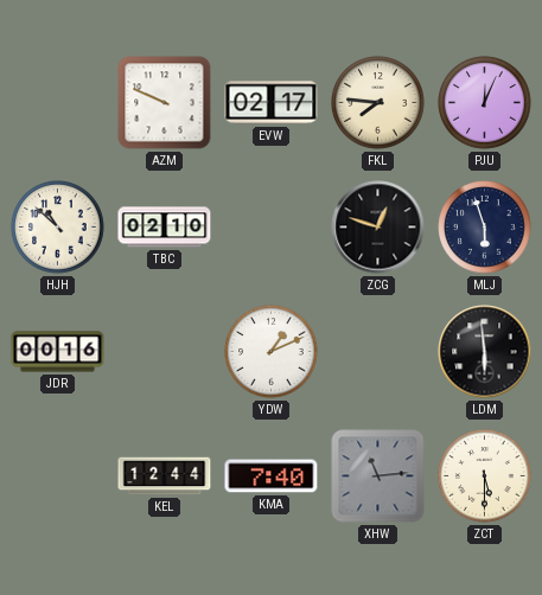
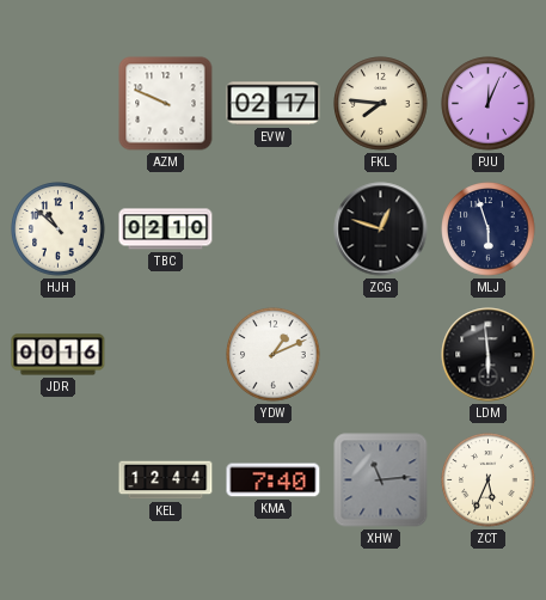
ZCT: 5:30 -> 5:34
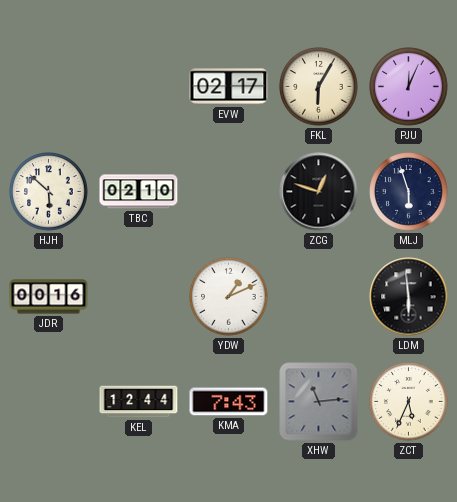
AZM: 9:49 -> none
FKL: 7:46 -> 6:05
HJH: 10:52 -> 5:52
KMA: 7:40 -> 7:43
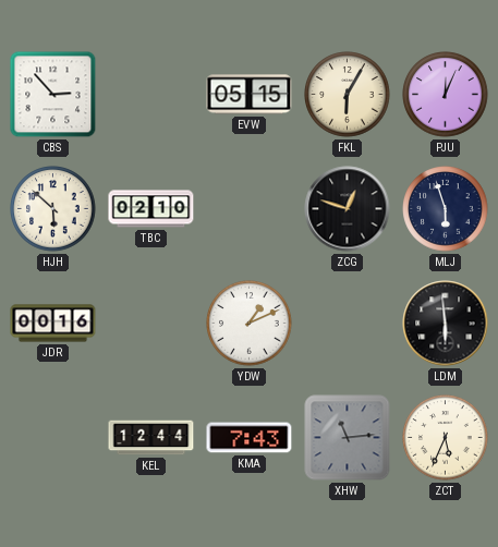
CBS: none -> 2:53
EVW: 02:17 -> 05:15
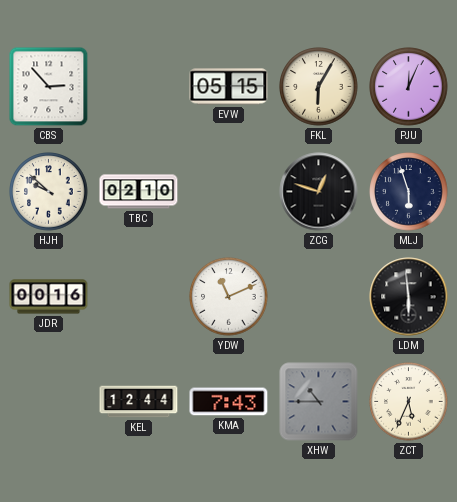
HJH: 5:52 -> 9:52
YDW: 1:11 -> 11:11
XHW: 11:14 -> 10:45
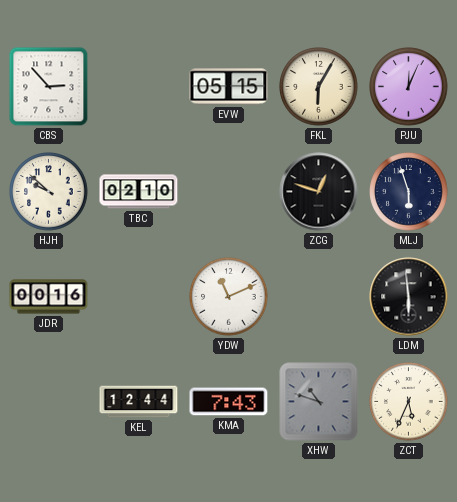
XHW: 10:45 -> 10:48
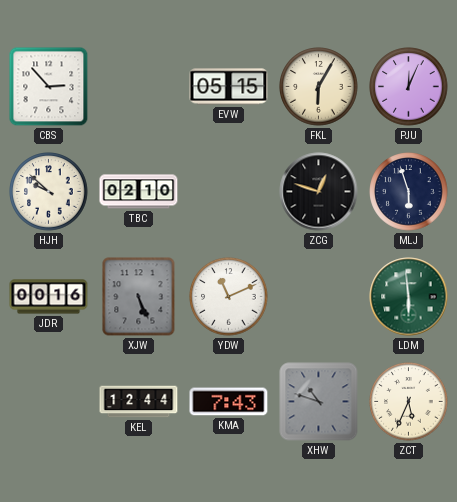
XJW: none -> 5:26
LDM dial: black -> green
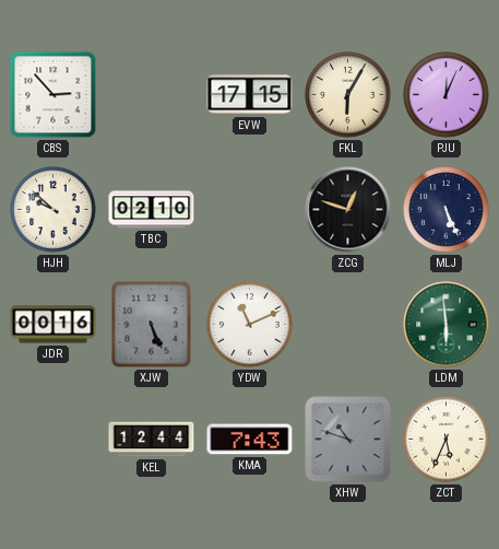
EVW: 05:15 -> 17:15
MLJ: 5:57 -> 5:26
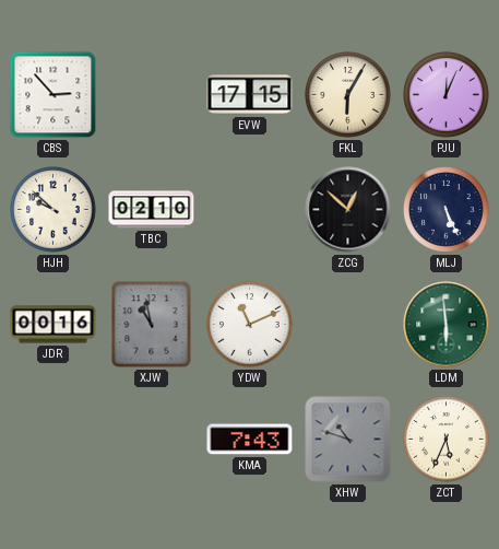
ZCG: 12:48 -> 12:52
XJW: 5:26 -> 10:58
KEL: 12:44 -> none
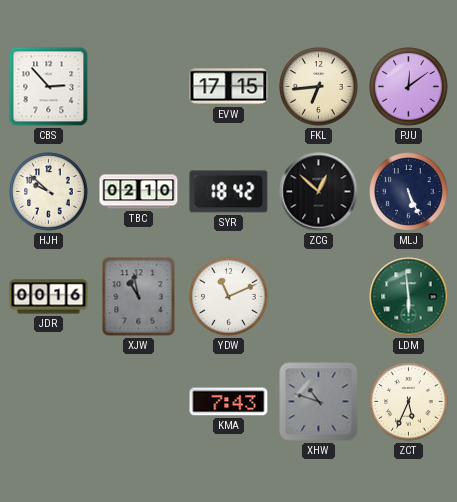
FKL: 6:05 -> 6:44
PJU: 12:04 -> 12:09
SYR: none -> 18:42
